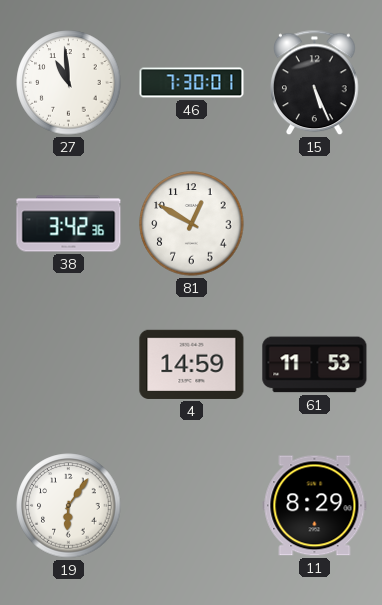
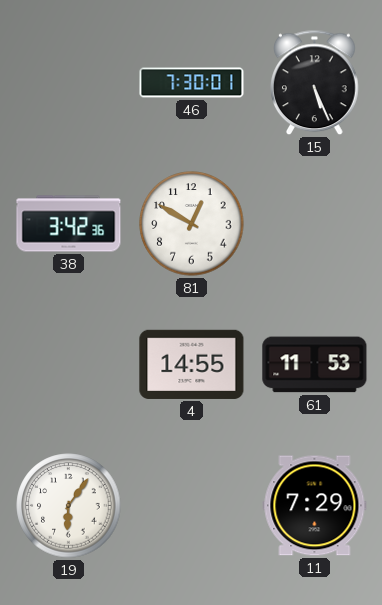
27: 10:59 -> none
4: 14:59 -> 14:55
11: 8:29 -> 7:29
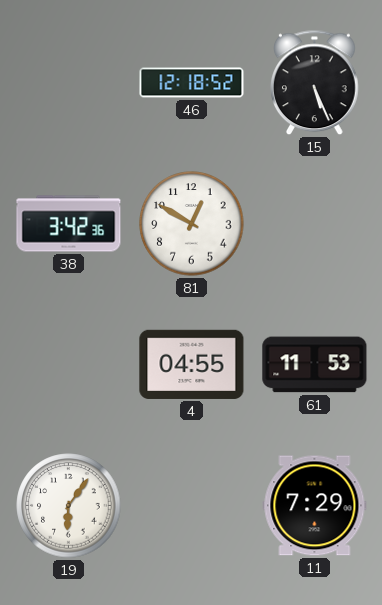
46: 7:30 -> 12:18
4: 14:55 -> 04:55
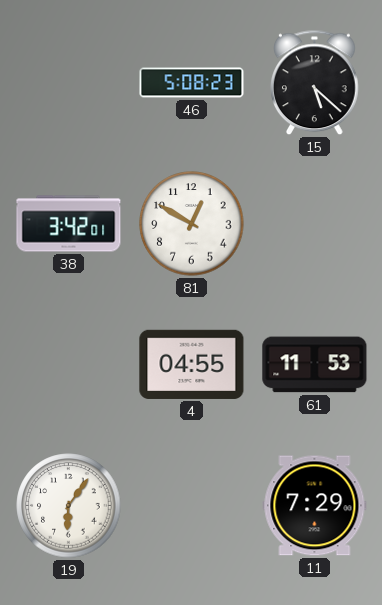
46: 12:18 -> 5:08
15: 5:26 -> 5:22
38: 3:42:36 -> 3:42:01
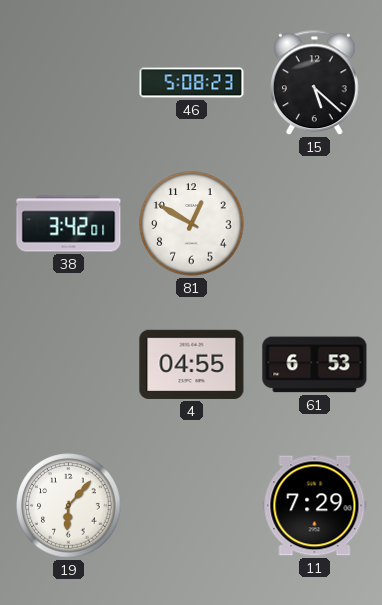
61: 11:53 -> 6:53
19: 6:06 -> 6:07
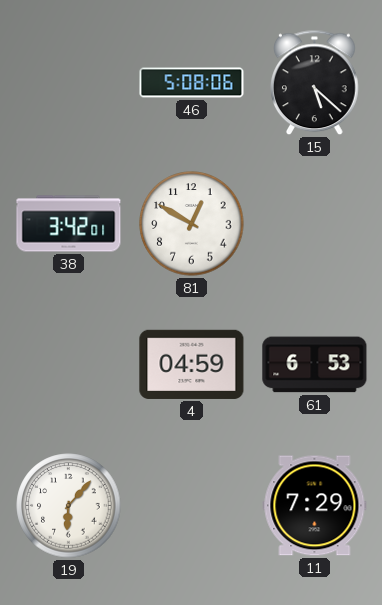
46: 5:08:23 -> 5:08:06
4: 04:55 -> 04:59
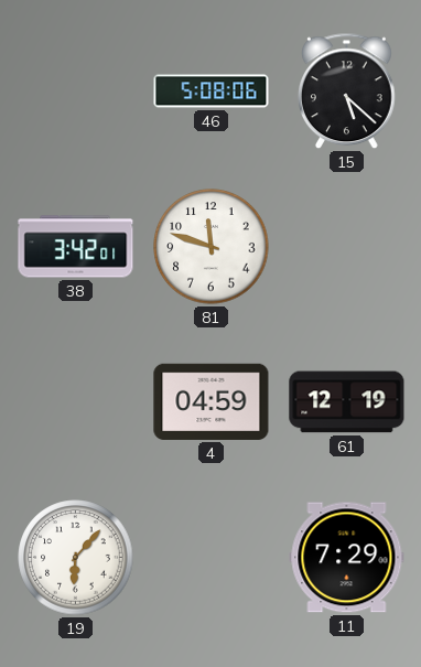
81: 12:50 -> 11:48
61: 6:53 -> 12:19
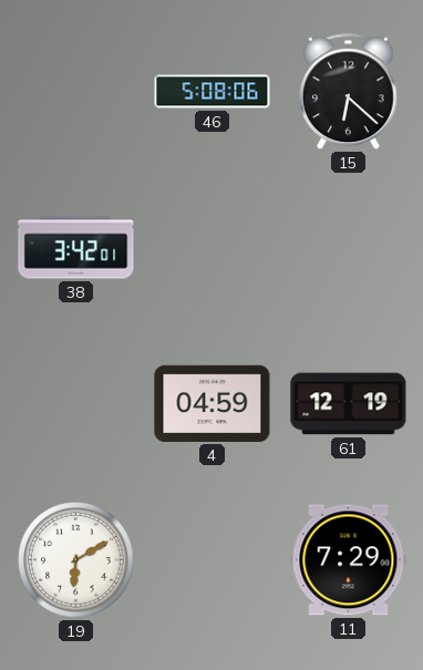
15: 5:22 -> 6:22
81: 11:48 -> none
19: 6:07 -> 6:10
